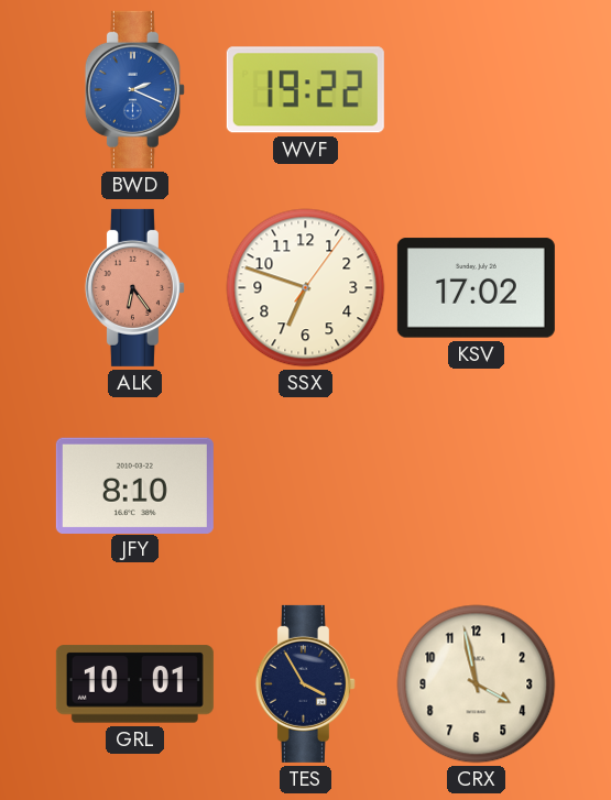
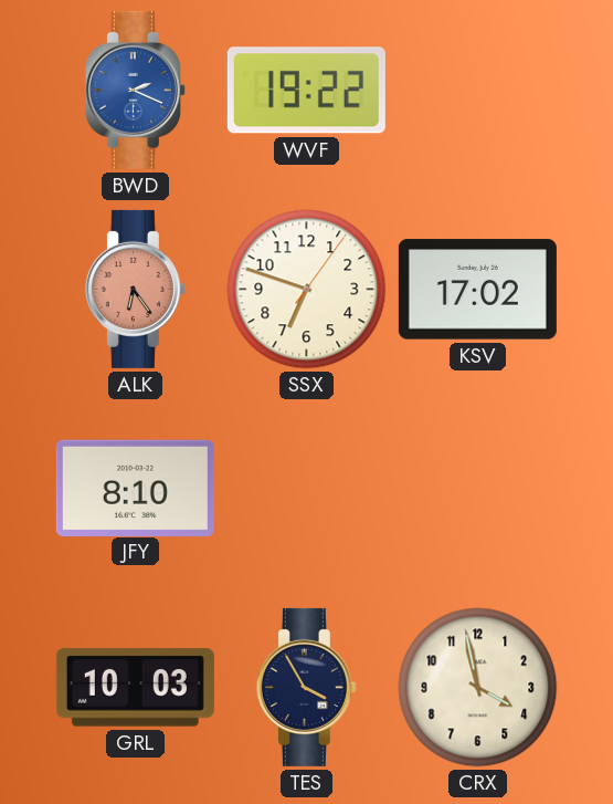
GRL: 10:01 -> 10:03
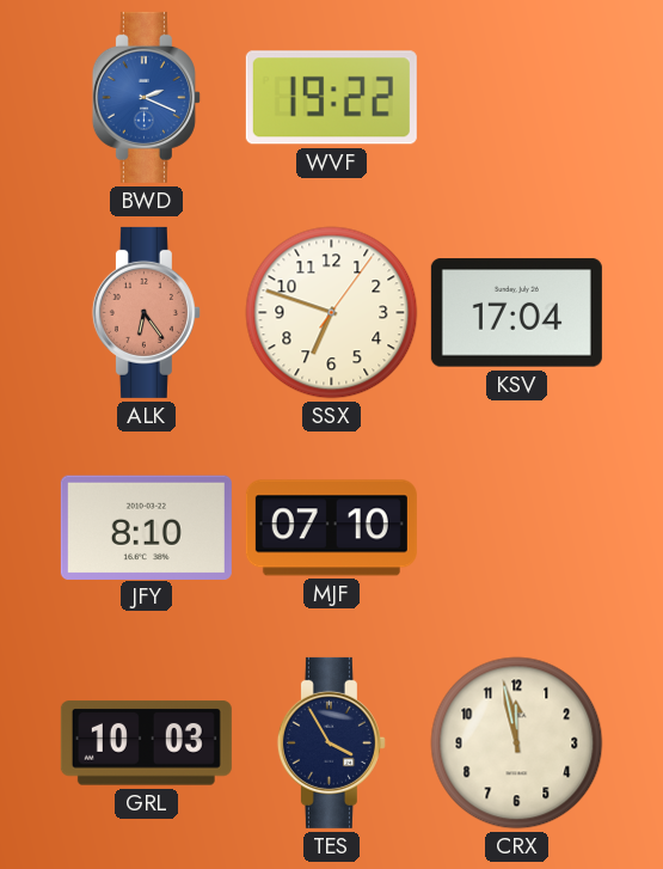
KSV: 17:02 -> 17:04
MJF: none -> 07:10
CRX: 3:58 -> 11:58
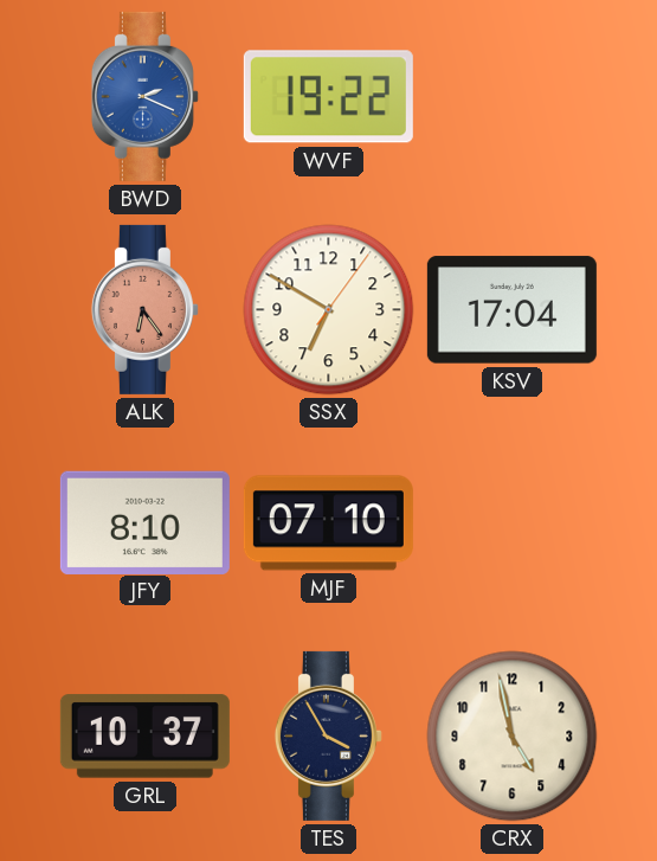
SSX: 6:48 -> 6:50
GRL: 10:03 -> 10:37
CRX: 11:58 -> 4:58
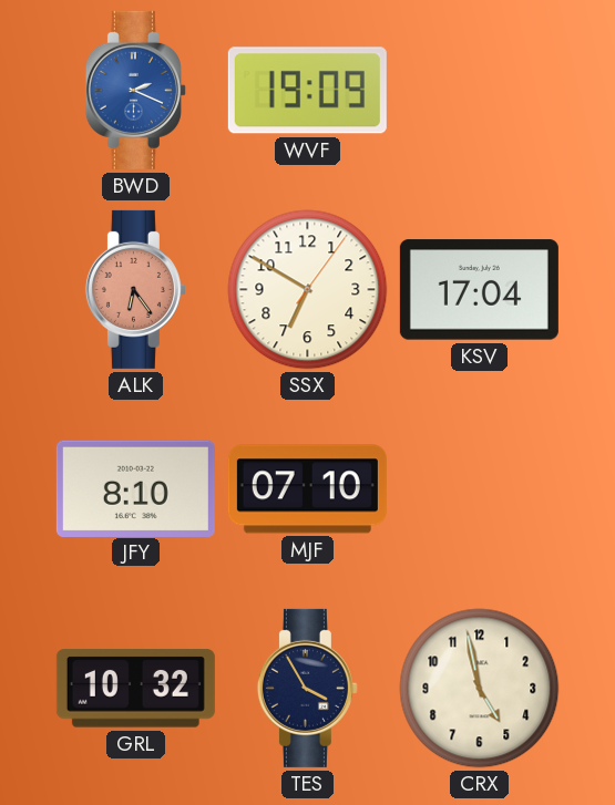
WVF: 19:22 -> 19:09
GRL: 10:37 -> 10:32
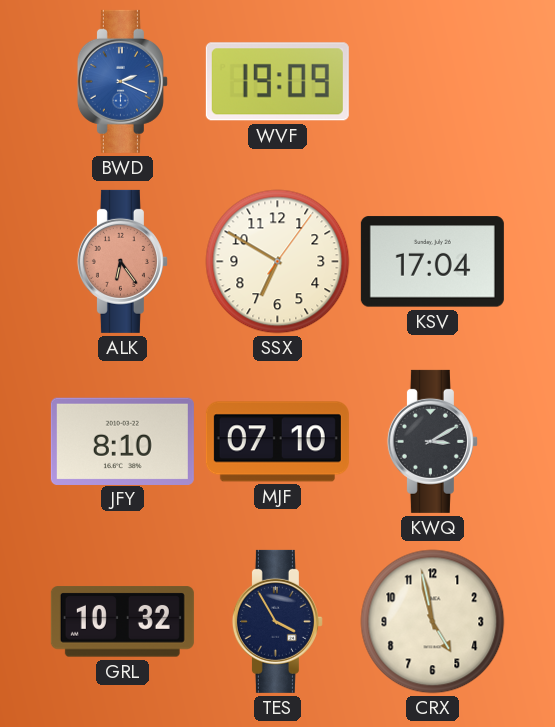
KWQ: none -> 3:10
